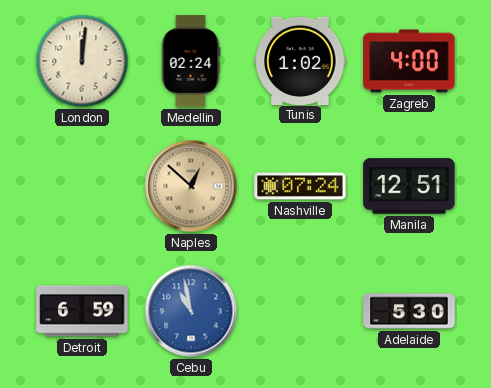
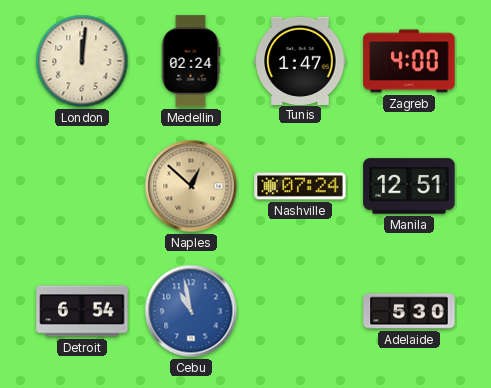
Tunis: 1:02 -> 1:47
Detroit: 6:59 -> 6:54
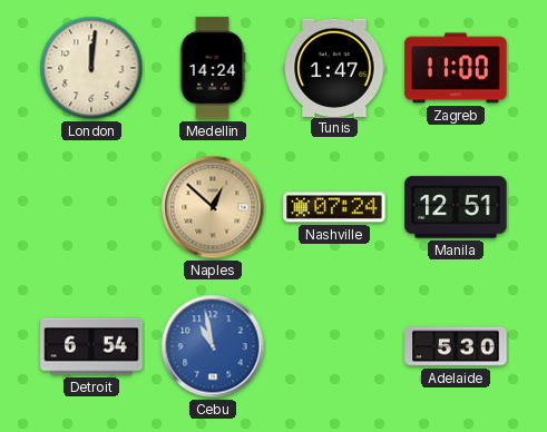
Medellin: 02:24 -> 14:24
Zagreb: 4:00 -> 11:00
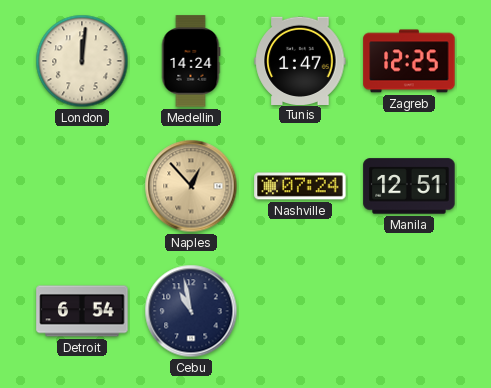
Zagreb: 11:00 -> 12:25
Naples: 12:52 -> 12:53
Cebu dial: blue -> navy
Adelaide: 5:30 -> none
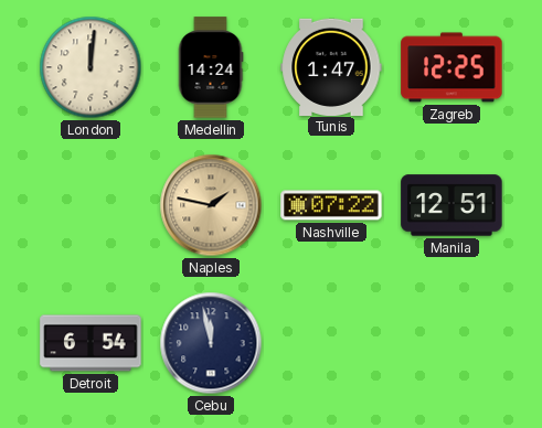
Naples: 12:53 -> 1:47
Nashville: 07:24 -> 07:22
Cebu: 10:58 -> 11:58
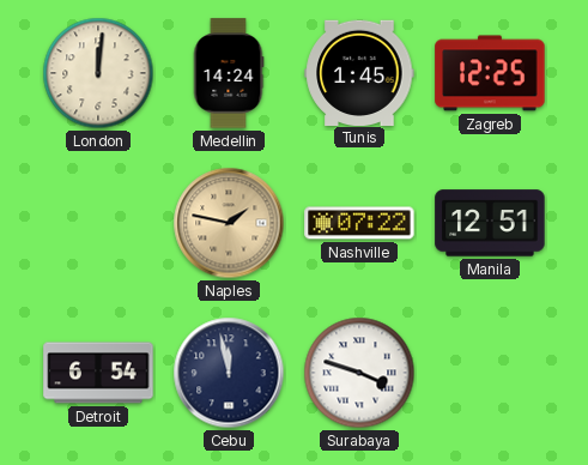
Tunis: 1:47 -> 1:45
Surabaya: none -> 3:48
